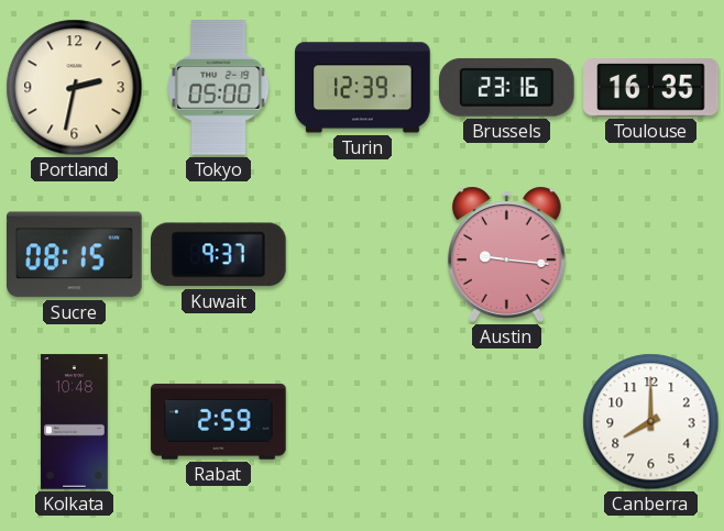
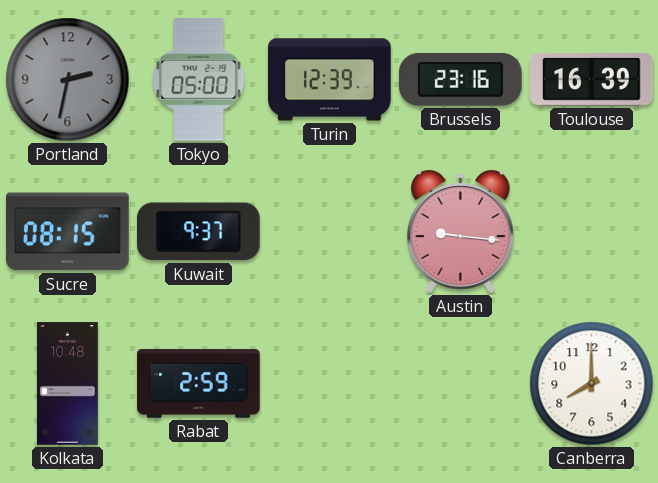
Portland dial: cream -> grey
Toulouse: 16:35 -> 16:39
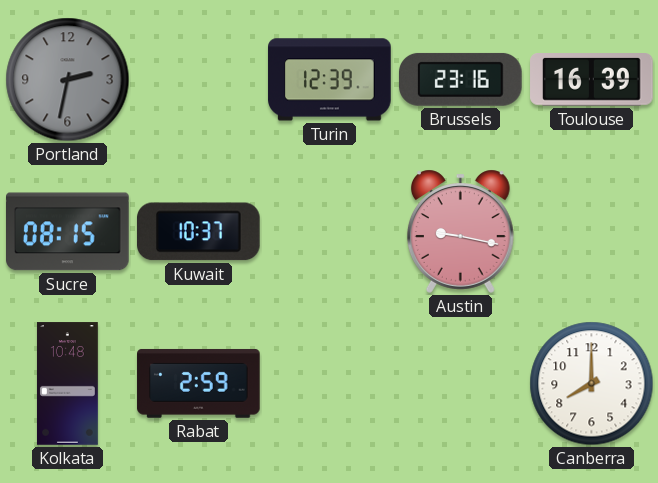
Tokyo: 05:00 -> none
Kuwait: 9:37 -> 10:37
Austin: 9:16 -> 9:17
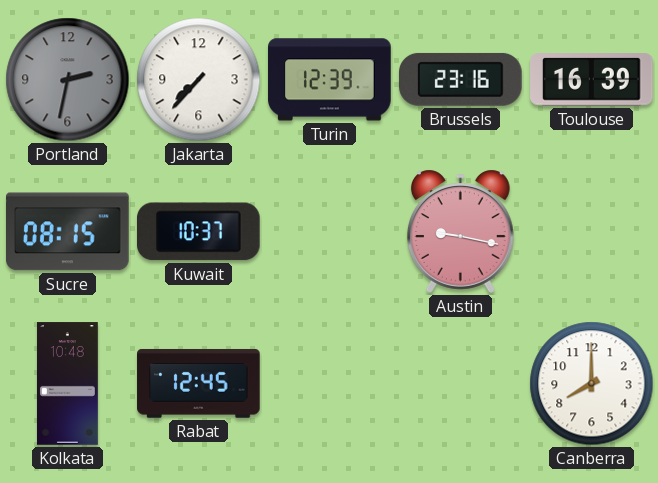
Jakarta: none -> 7:37
Rabat: 2:59 -> 12:45
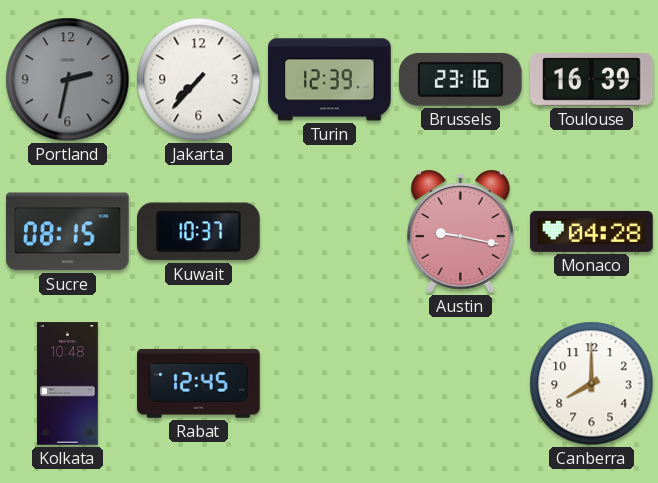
Monaco: none -> 04:28
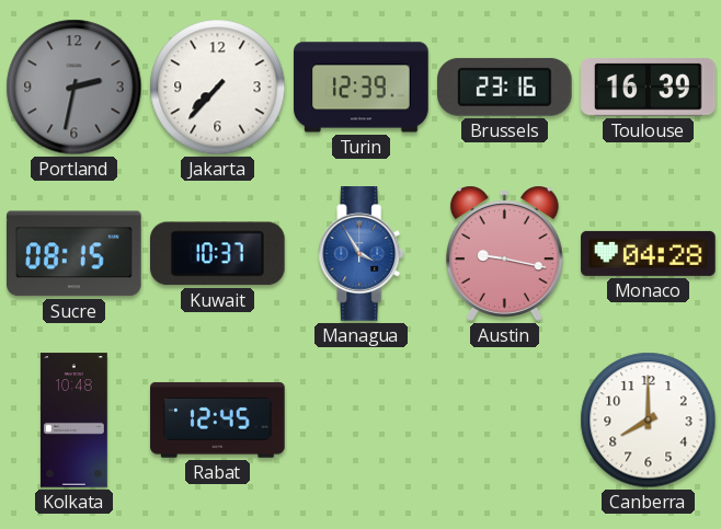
Managua: none -> 3:55
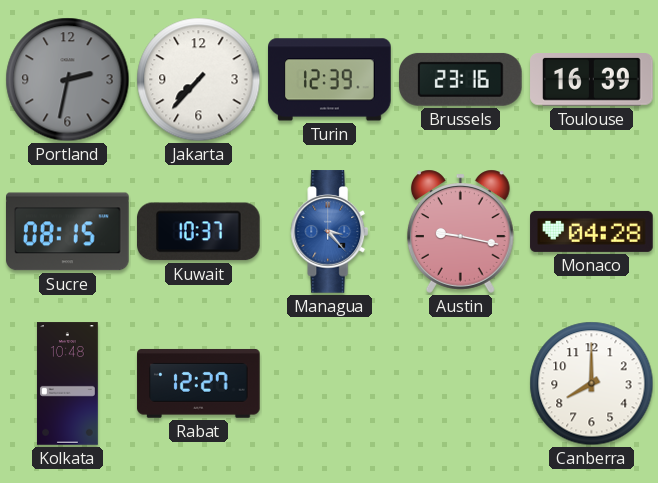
Managua: 3:55 -> 3:23
Rabat: 12:45 -> 12:27
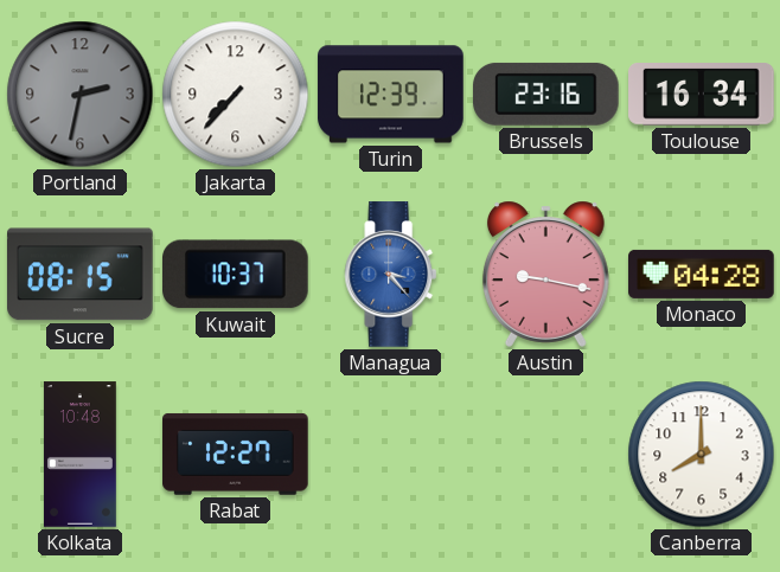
Toulouse: 16:39 -> 16:34
